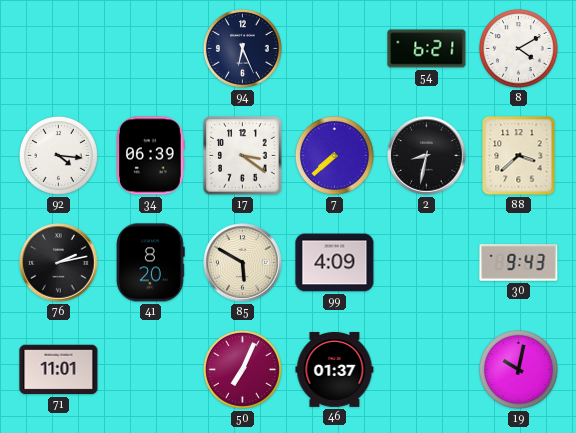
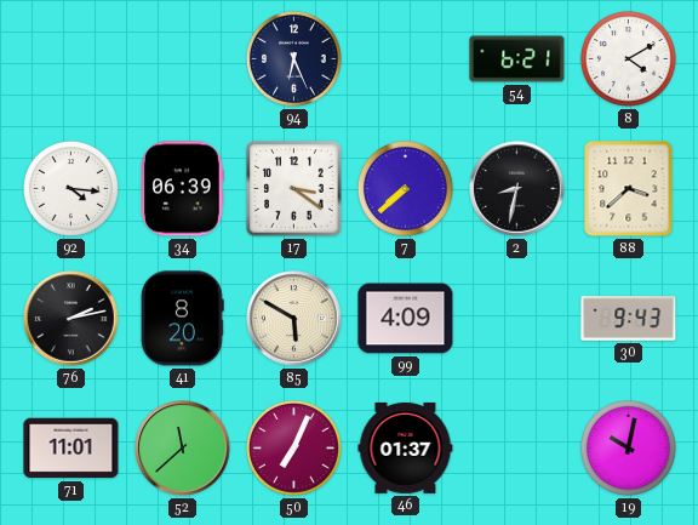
52: none -> 11:38
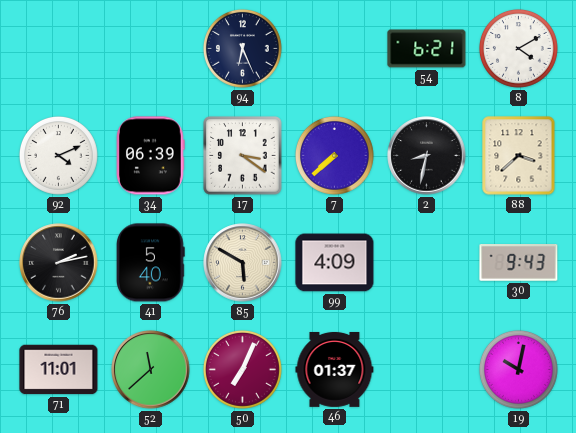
92: 4:16 -> 4:11
41: 8:20 -> 5:40
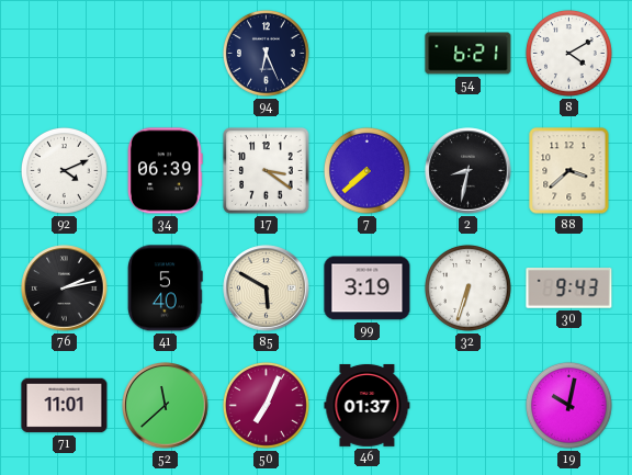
99: 4:09 -> 3:19
32: none -> 6:33
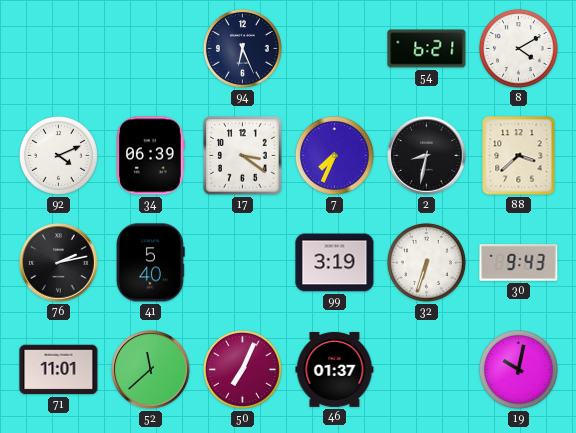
7: 7:38 -> 7:34
85: 5:50 -> none
